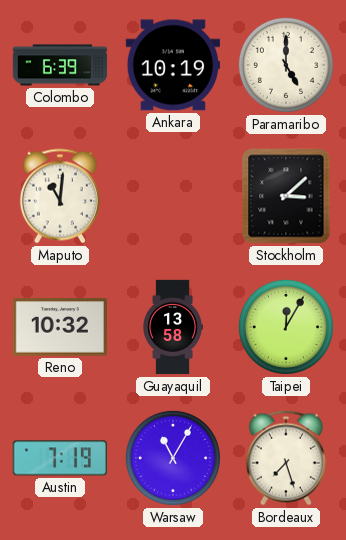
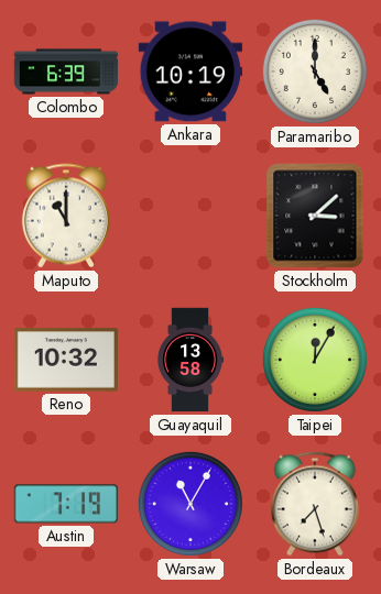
Maputo: 11:01 -> 11:00
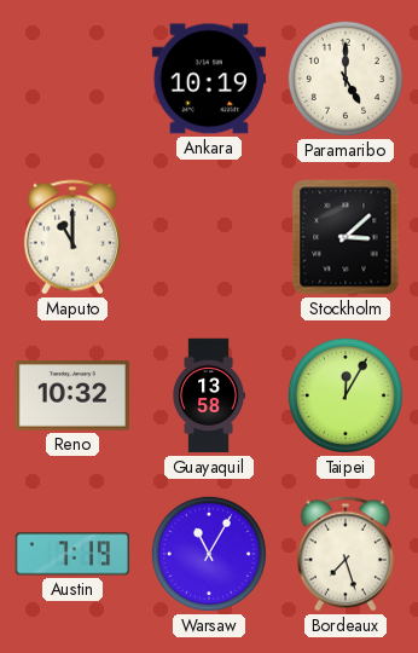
Colombo: 6:39 -> none
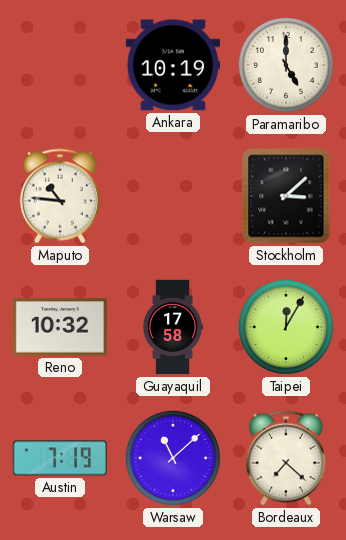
Maputo: 11:00 -> 10:46
Guayaquil: 13:58 -> 17:58
Warsaw: 11:05 -> 11:08
Bordeaux: 7:27 -> 7:22
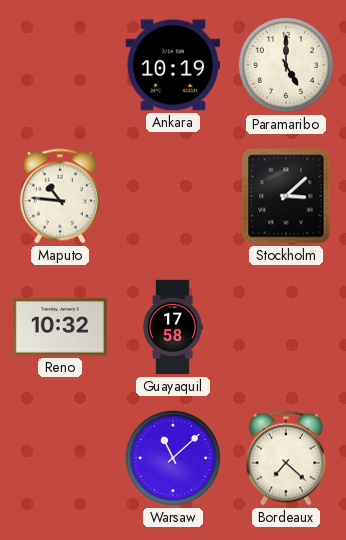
Taipei: 12:05 -> none
Austin: 7:19 -> none
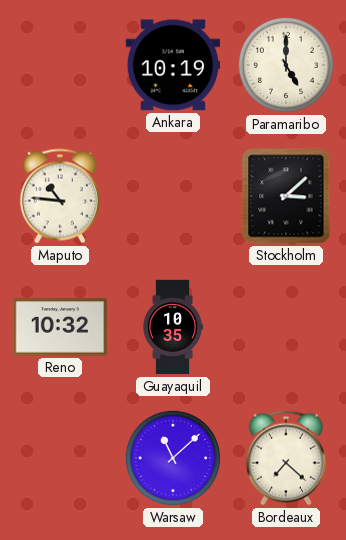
Guayaquil: 17:58 -> 10:35
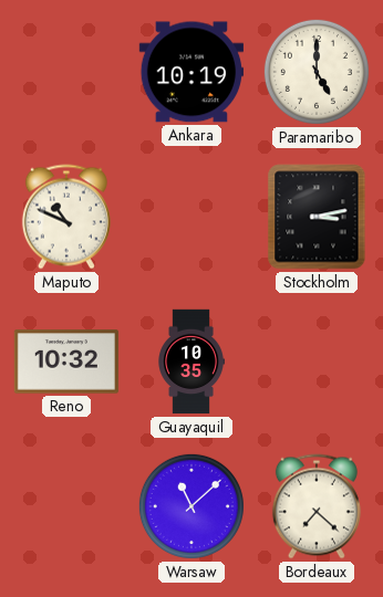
Maputo: 10:46 -> 10:49
Stockholm: 3:08 -> 3:13
